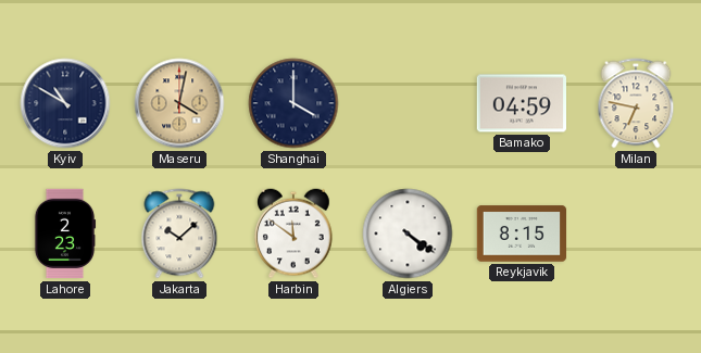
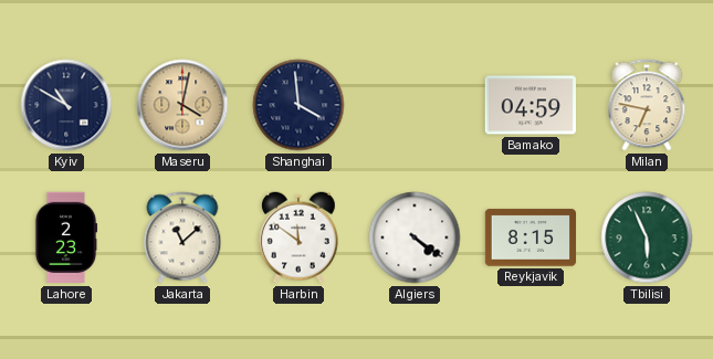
Shanghai: 4:00 -> 3:59
Jakarta: 10:08 -> 11:08
Tbilisi: none -> 5:56
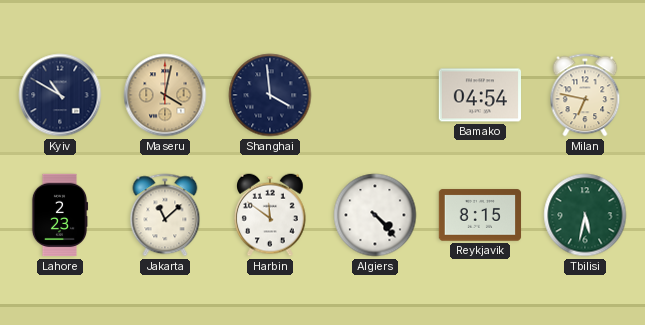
Bamako: 04:59 -> 04:54
Algiers: 4:21 -> 4:23
Tbilisi: 5:56 -> 5:32
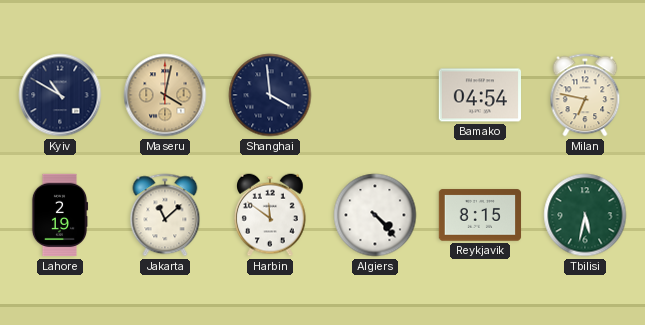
Lahore: 2:23 -> 2:19
